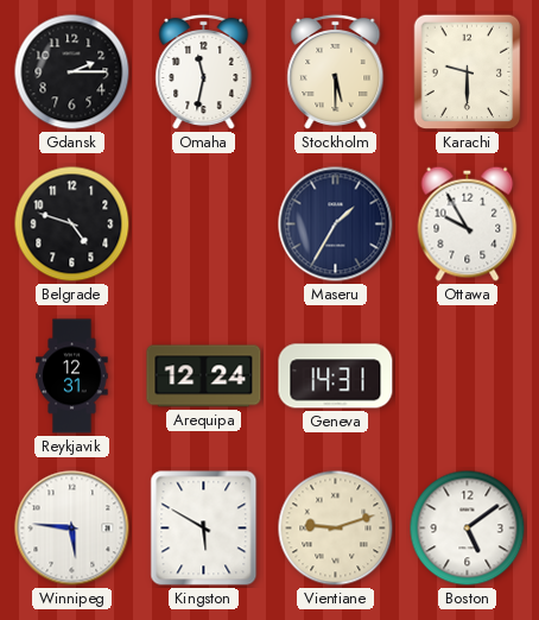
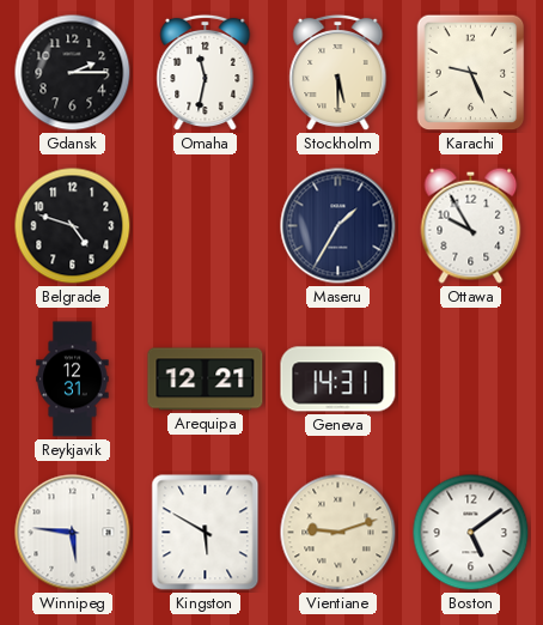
Karachi: 9:30 -> 9:26
Arequipa: 12:24 -> 12:21
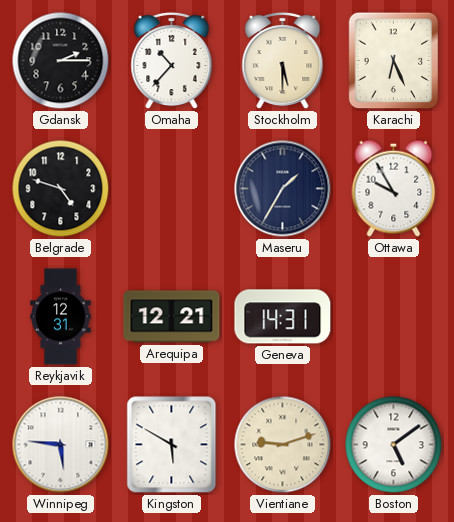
Omaha: 11:32 -> 10:37
Karachi: 9:26 -> 6:26
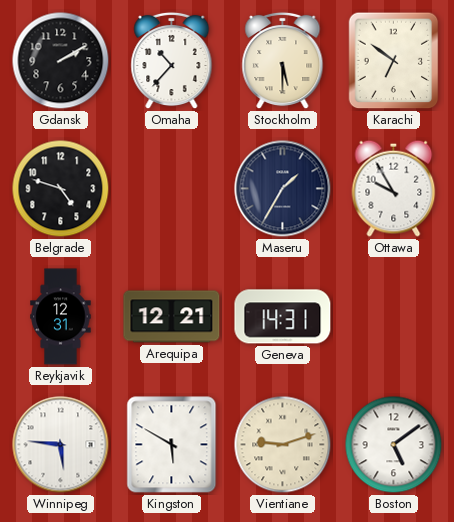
Gdansk: 2:15 -> 2:10
Karachi: 6:26 -> 6:51
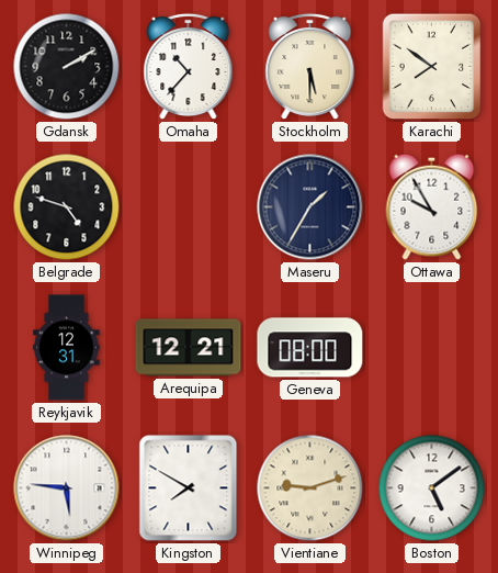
Karachi: 6:51 -> 7:51
Geneva: 14:31 -> 08:00
Kingston: 5:50 -> 7:50
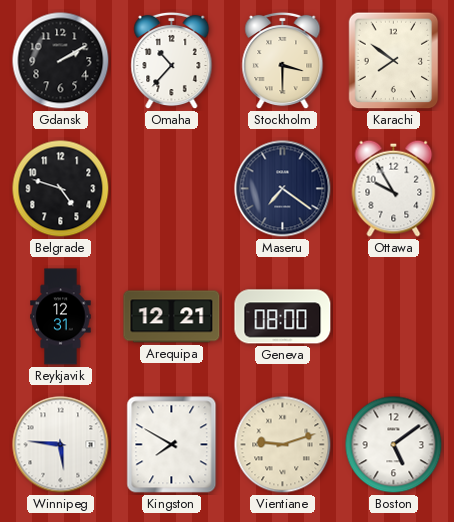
Stockholm: 5:30 -> 3:30
Maseru: 1:35 -> 7:21
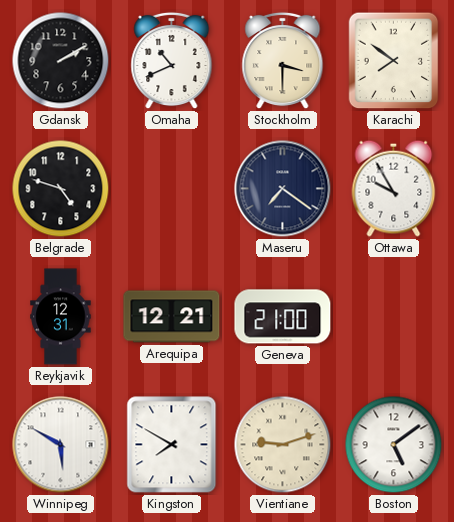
Omaha: 10:37 -> 10:41
Geneva: 08:00 -> 21:00
Winnipeg: 5:46 -> 5:50
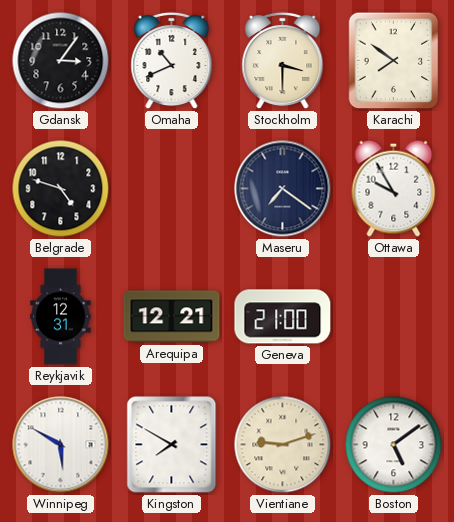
Gdansk: 2:10 -> 3:06
